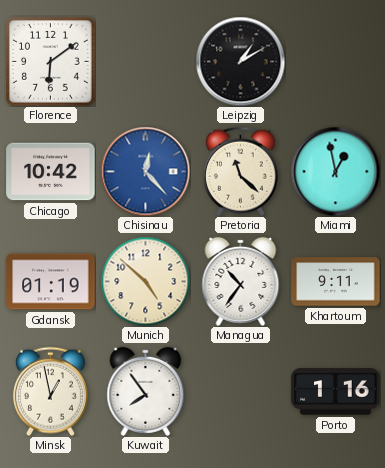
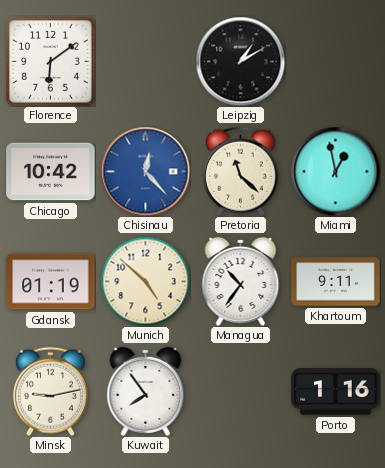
Minsk: 12:58 -> 9:13
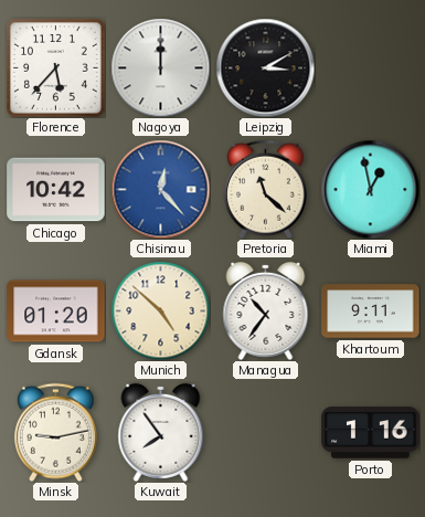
Florence: 6:09 -> 5:37
Nagoya: none -> 12:00
Leipzig: 1:10 -> 3:10
Gdansk: 01:19 -> 01:20
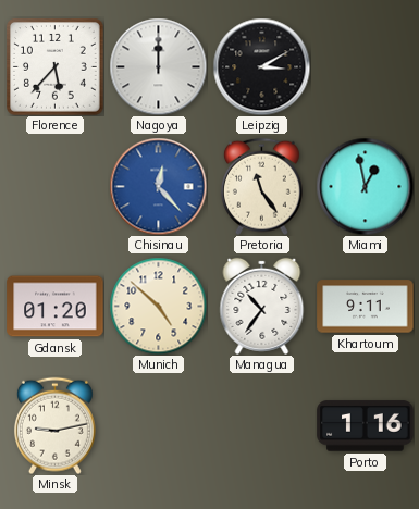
Chicago: 10:42 -> none
Pretoria: 11:22 -> 11:24
Kuwait: 7:54 -> none
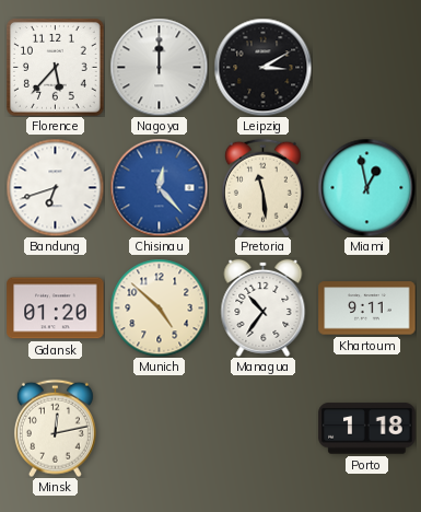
Bandung: none -> 6:42
Pretoria: 11:24 -> 11:29
Minsk: 9:13 -> 12:13
Porto: 1:16 -> 1:18
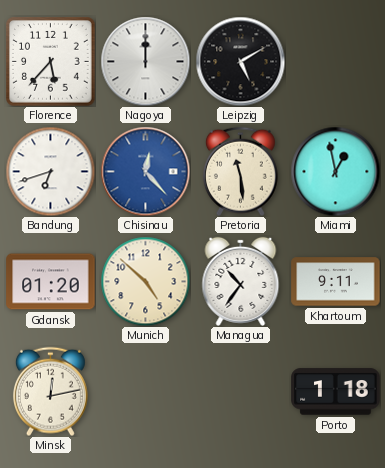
Leipzig: 3:10 -> 5:10
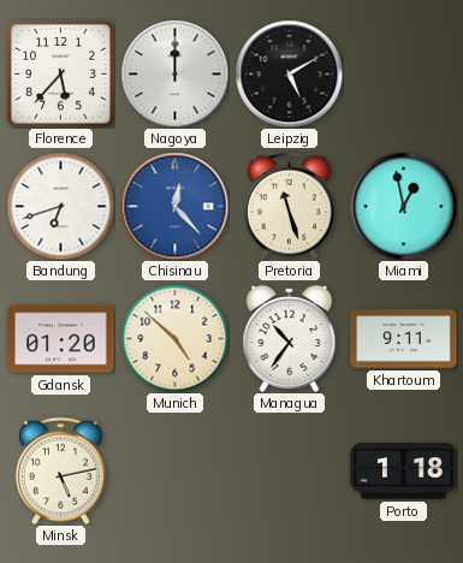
Pretoria: 11:29 -> 11:27
Minsk: 12:13 -> 5:13
